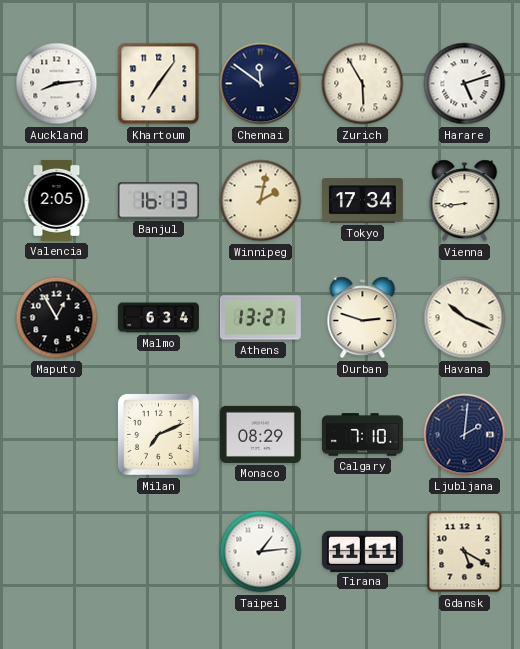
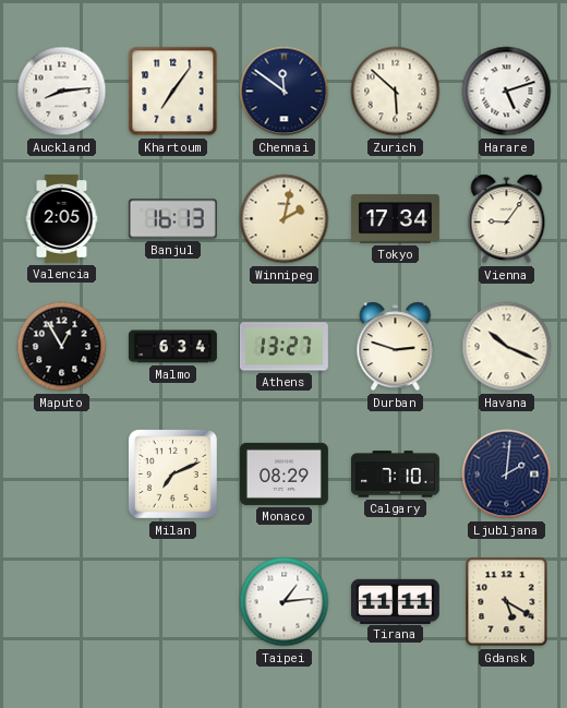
Zurich: 5:55 -> 5:52
Vienna: 8:44 -> 9:06
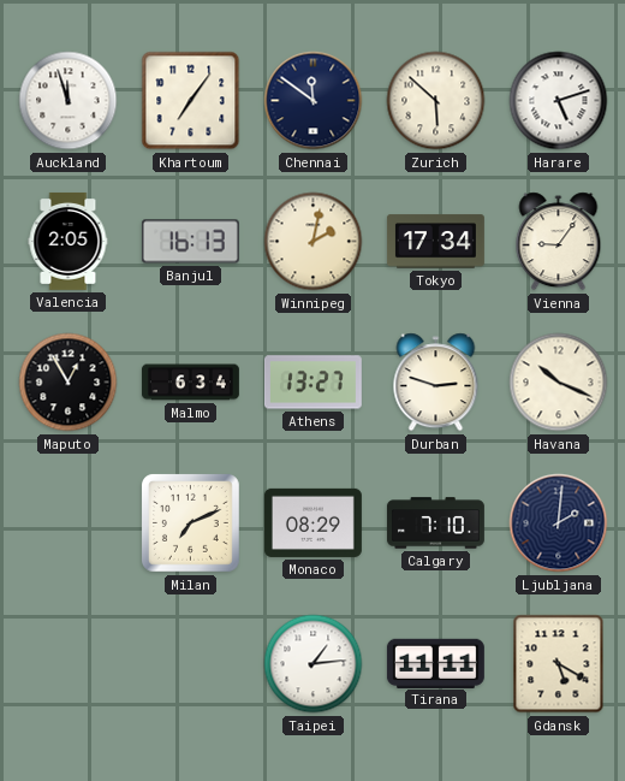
Auckland: 8:14 -> 11:57
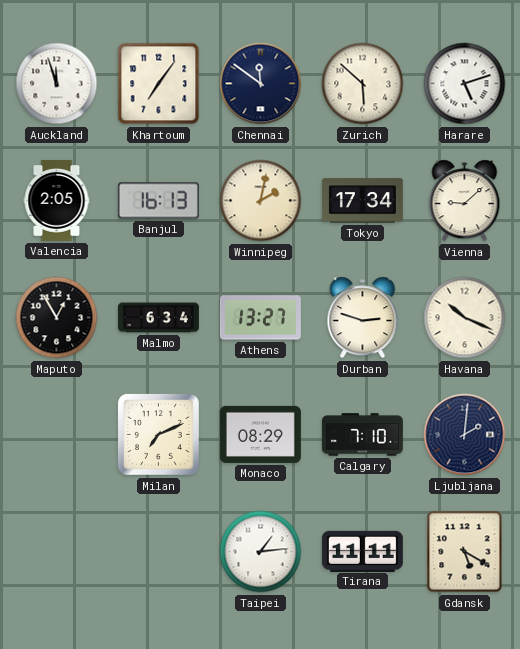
Vienna: 9:06 -> 9:08
